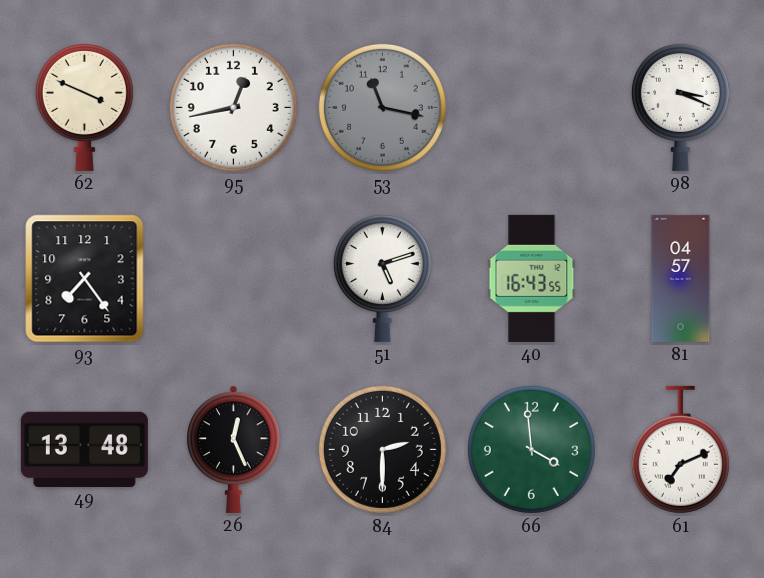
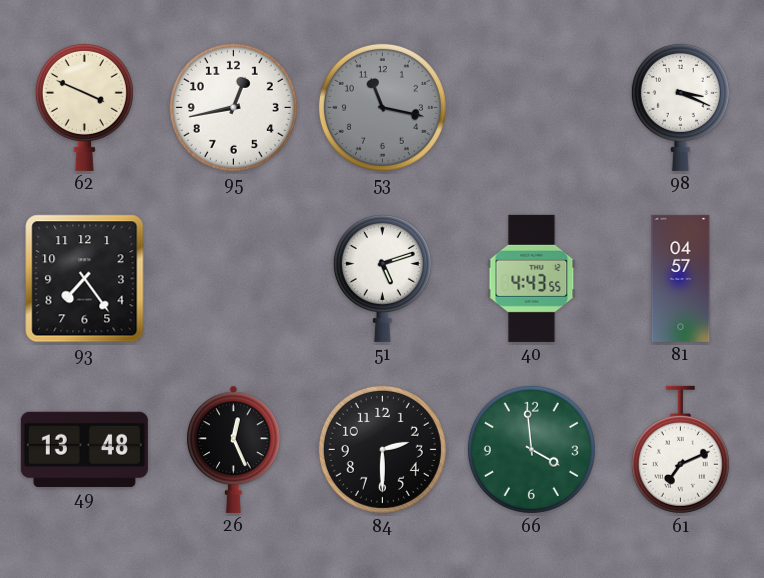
40: 16:43 -> 4:43
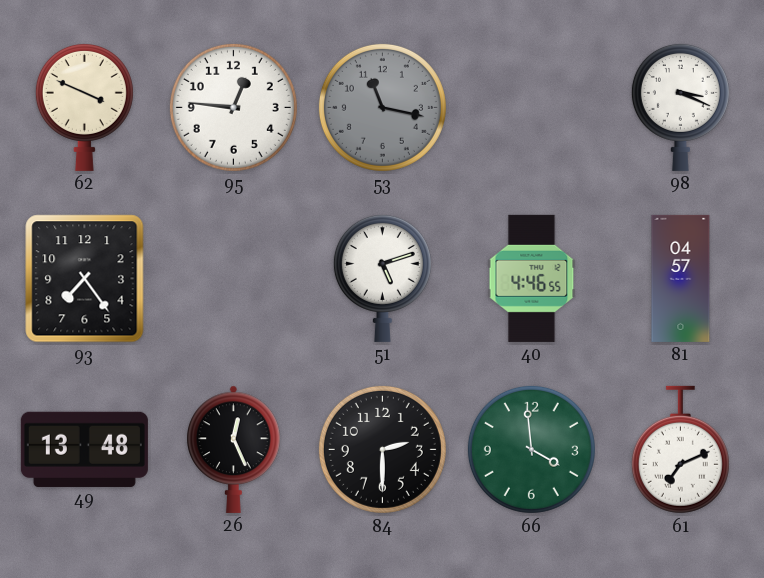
95: 12:43 -> 12:46
40: 4:43 -> 4:46
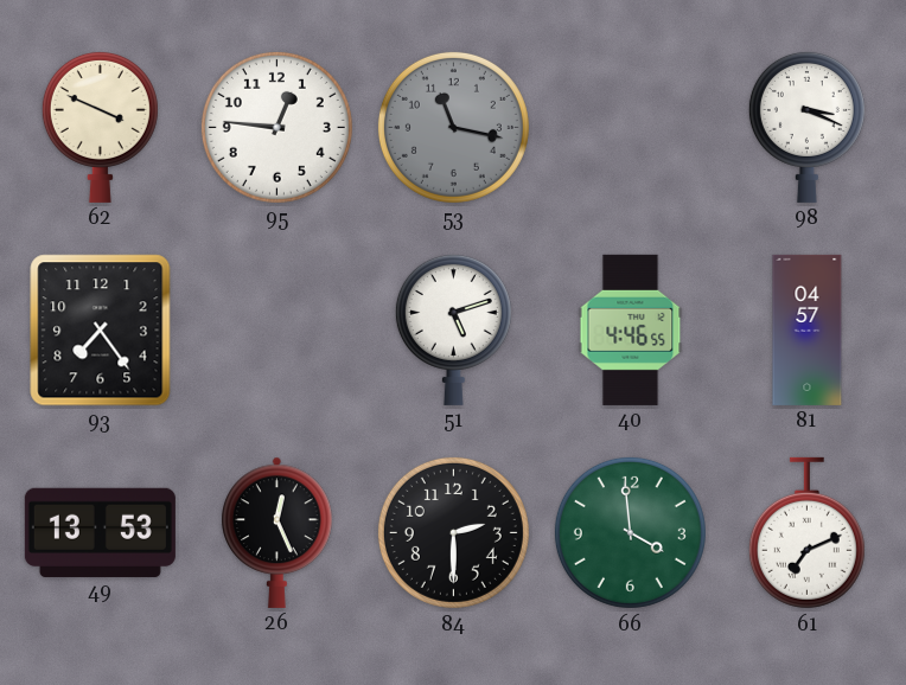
49: 13:48 -> 13:53
